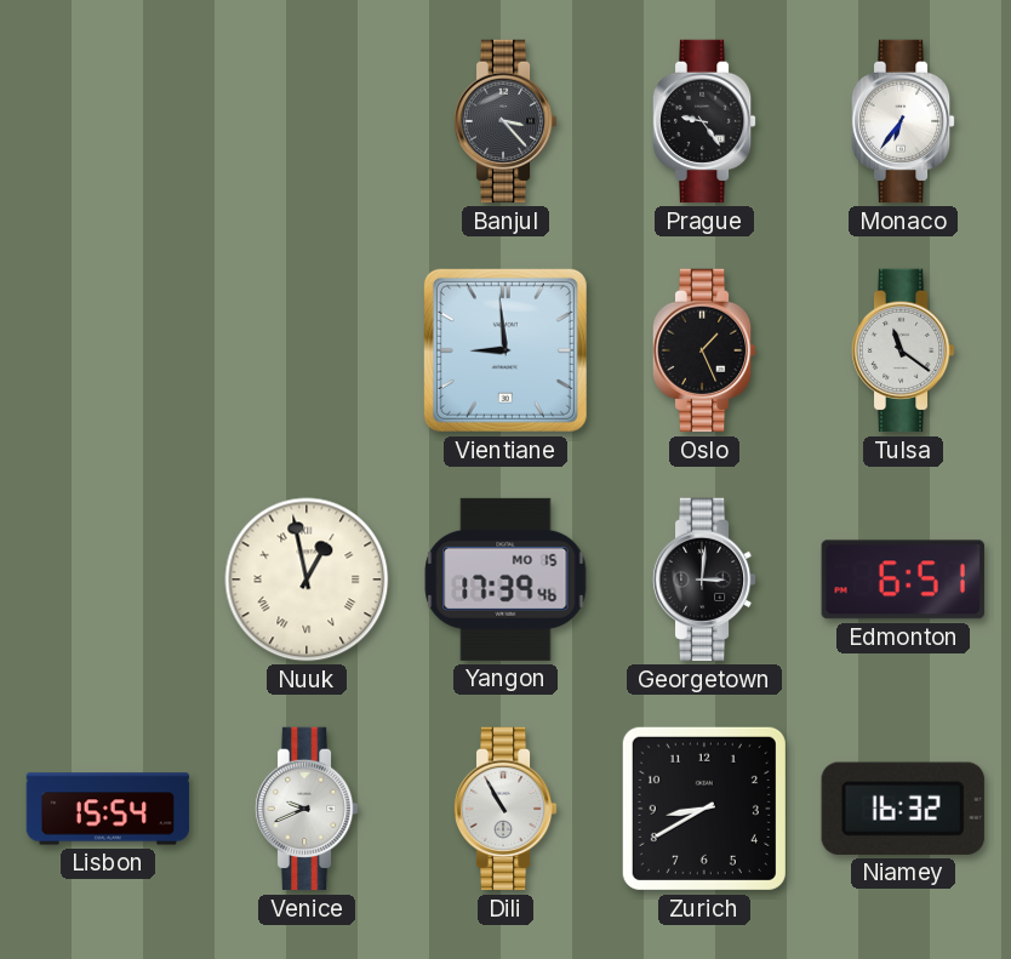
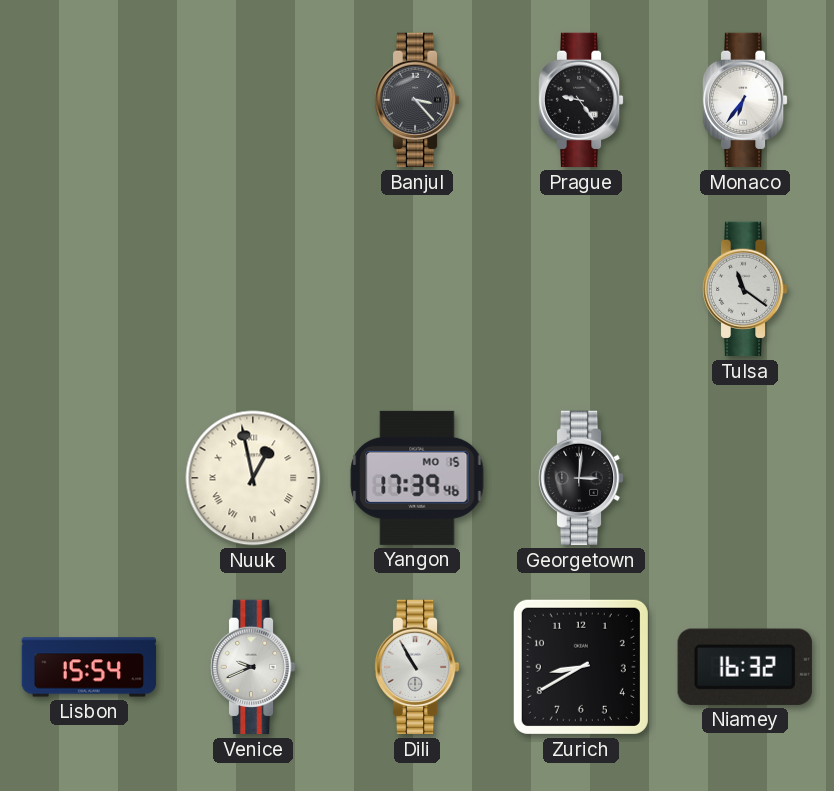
Vientiane: 8:59 -> none
Oslo: 1:26 -> none
Edmonton: 6:51 -> none
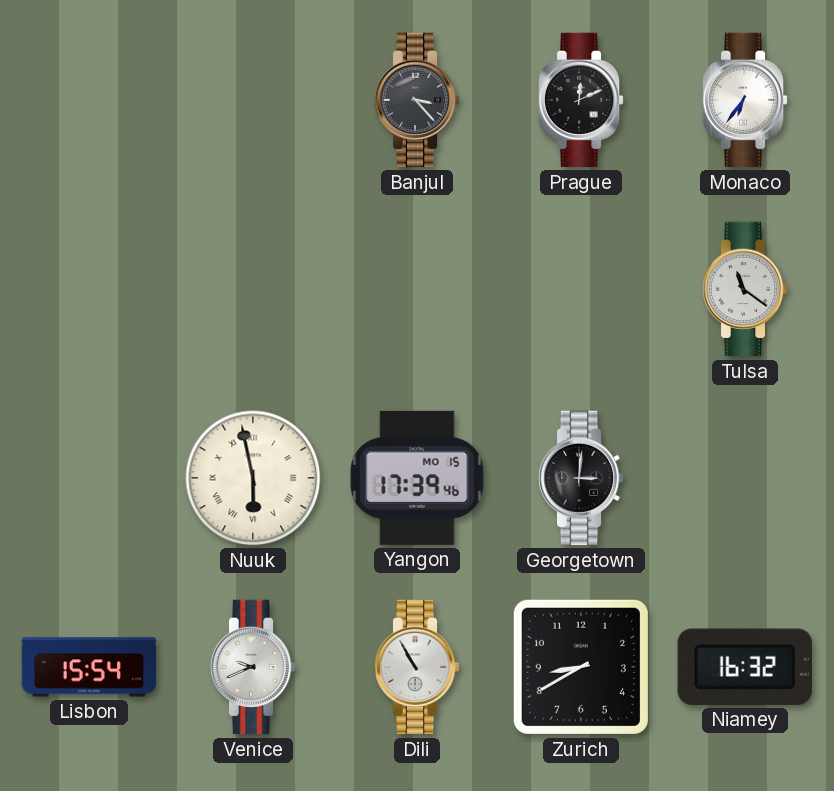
Prague: 9:24 -> 12:11
Nuuk: 12:58 -> 5:58
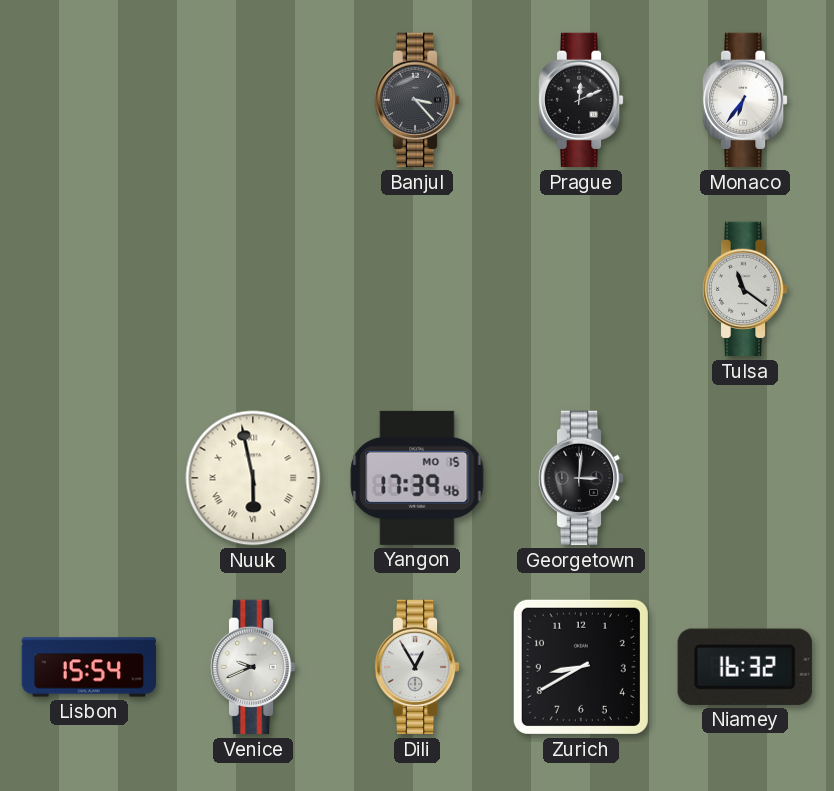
Dili: 10:55 -> 12:55
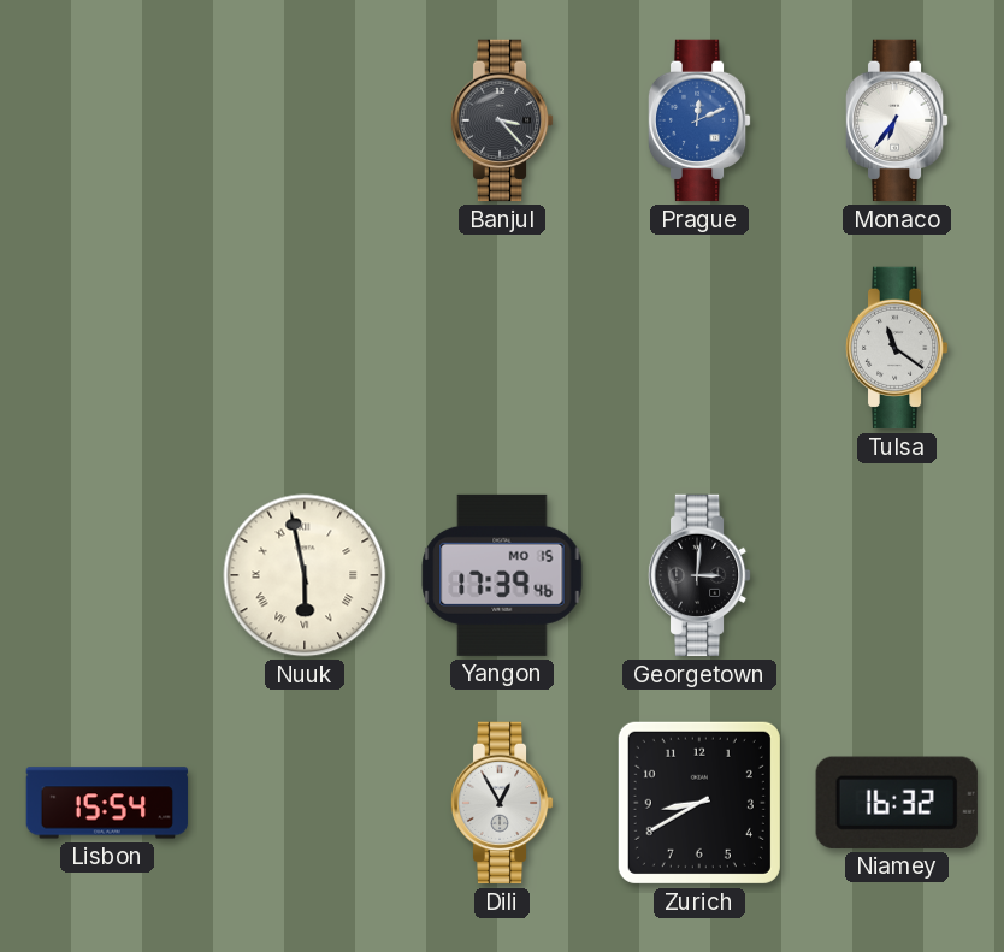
Prague dial: black -> blue
Venice: 9:41 -> none
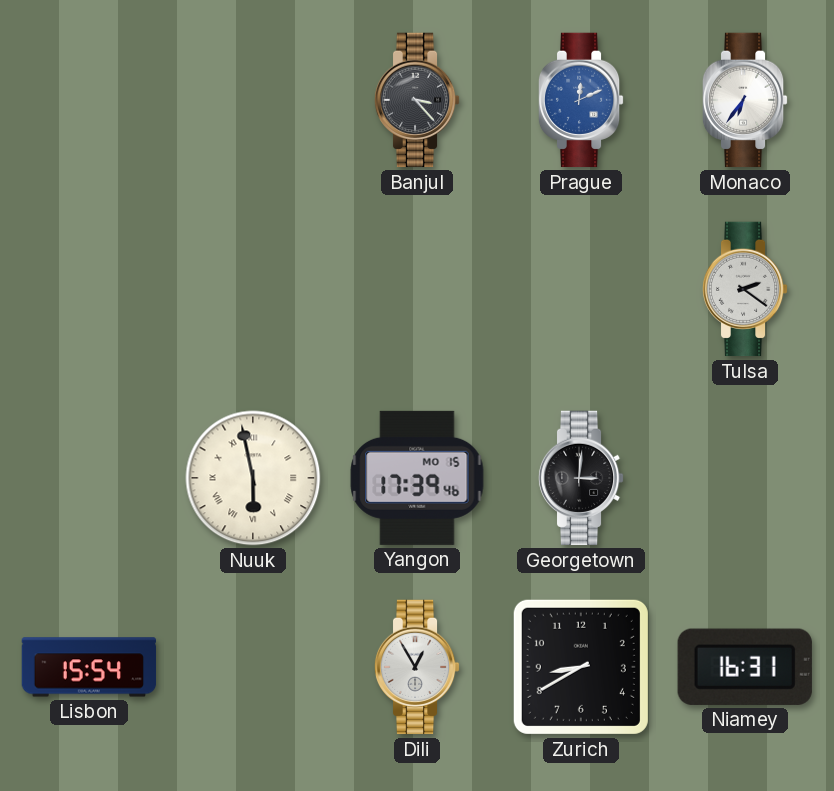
Tulsa: 11:21 -> 2:21
Niamey: 16:32 -> 16:31
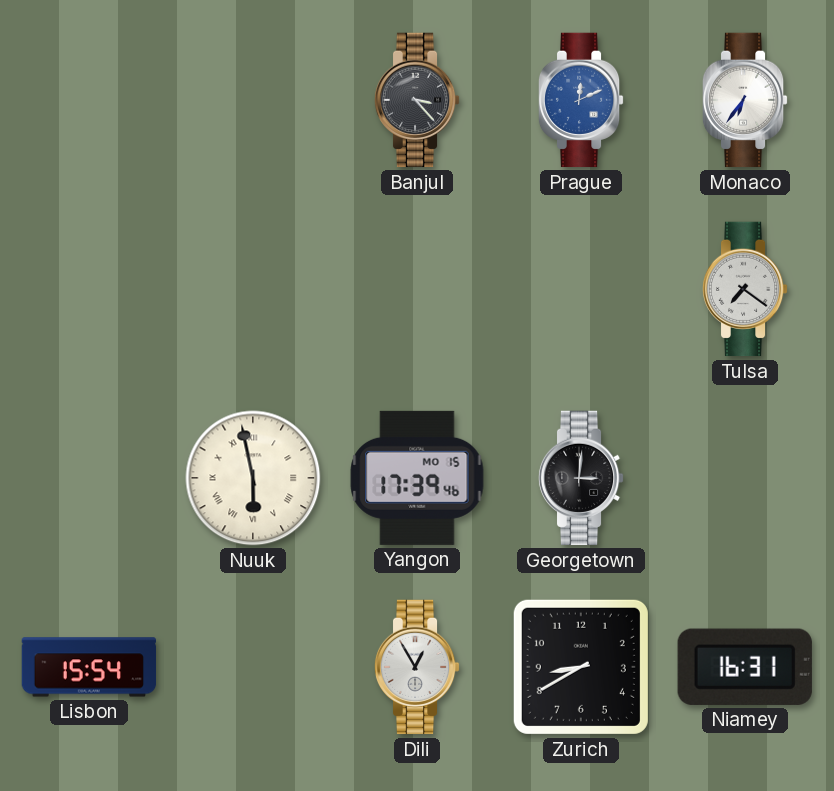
Tulsa: 2:21 -> 7:21
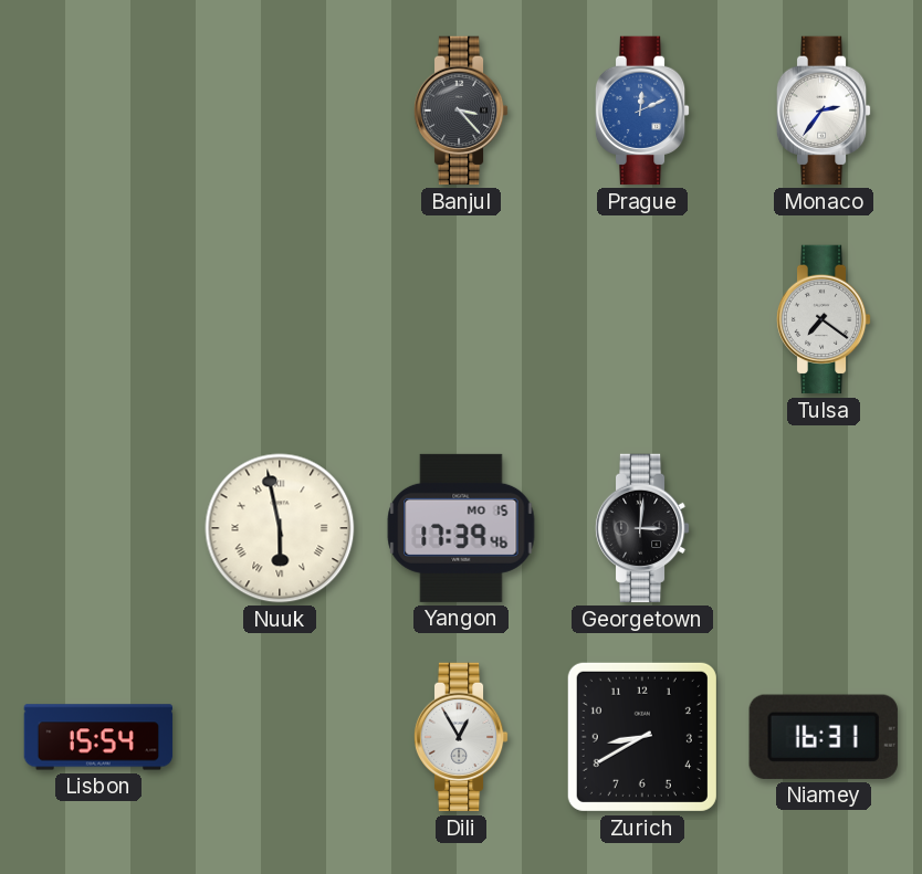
Monaco: 6:36 -> 2:36
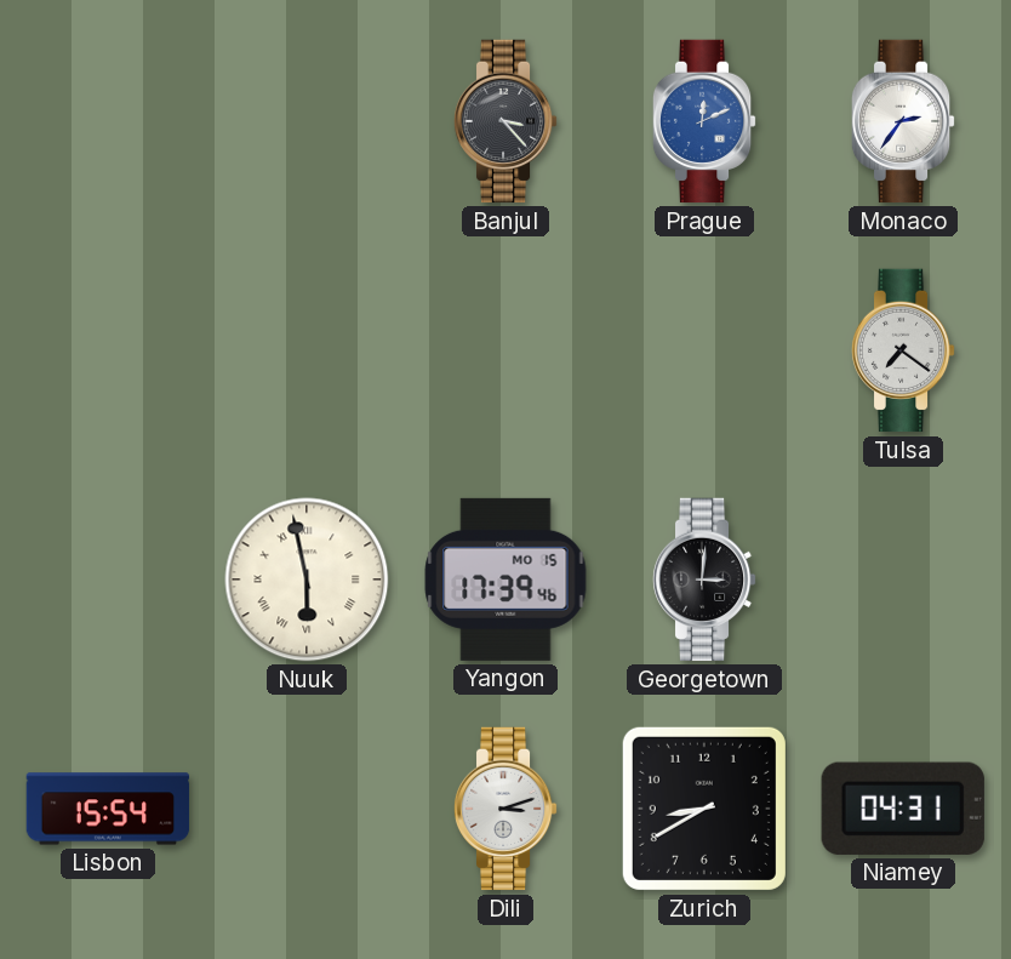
Dili: 12:55 -> 3:12
Niamey: 16:31 -> 04:31
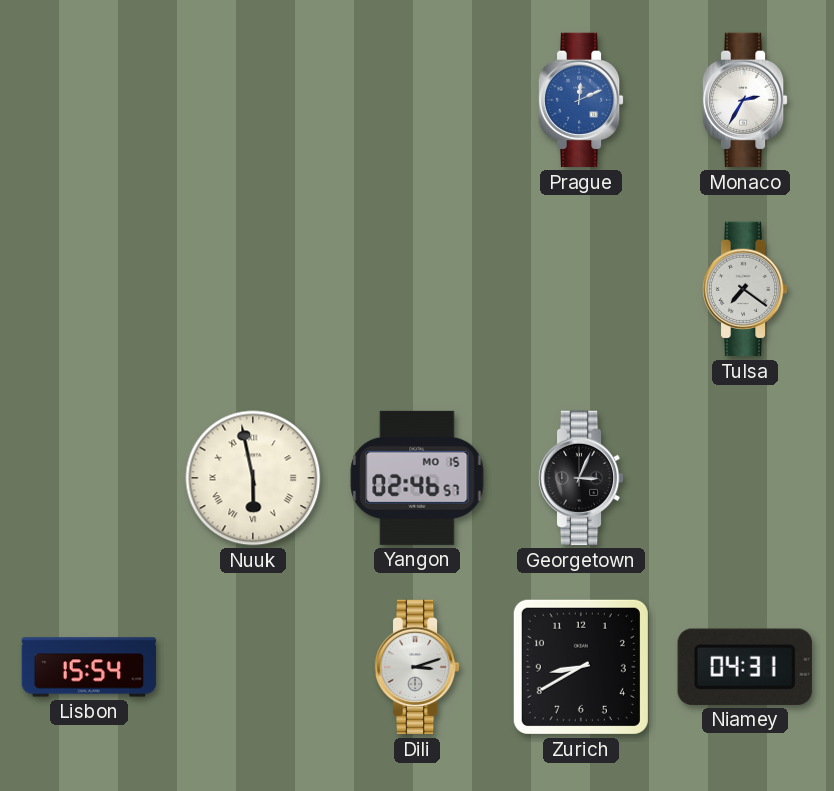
Banjul: 3:23 -> none
Monaco: 2:36 -> 2:35
Yangon: 17:39 -> 02:46
Georgetown: 3:01 -> 3:04
